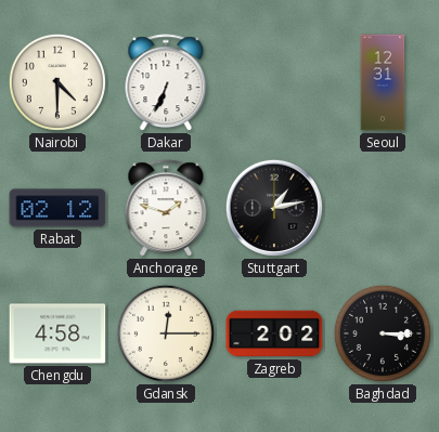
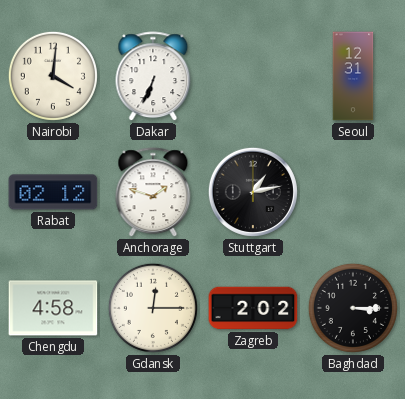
Nairobi: 4:30 -> 4:01
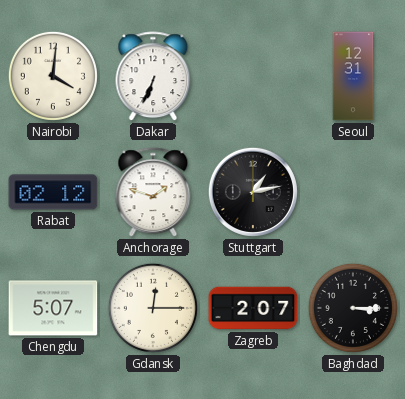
Chengdu: 4:58 -> 5:07
Zagreb: 2:02 -> 2:07
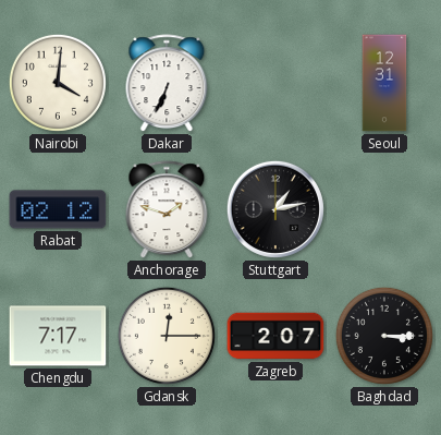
Chengdu: 5:07 -> 7:17
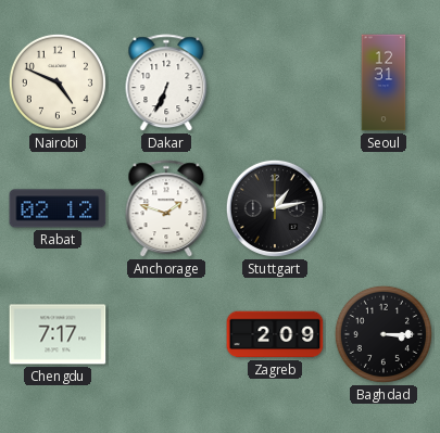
Nairobi: 4:01 -> 4:49
Gdansk: 12:15 -> none
Zagreb: 2:07 -> 2:09
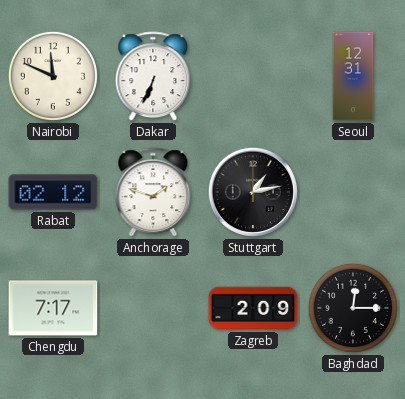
Nairobi: 4:49 -> 11:49
Baghdad: 3:15 -> 12:15
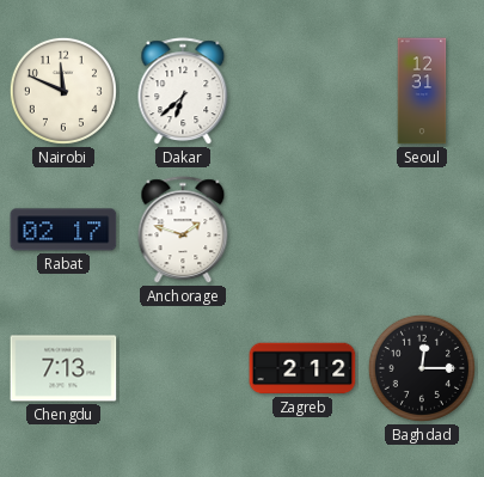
Dakar: 6:34 -> 6:38
Rabat: 02:12 -> 02:17
Stuttgart: 1:13 -> none
Chengdu: 7:17 -> 7:13
Zagreb: 2:09 -> 2:12
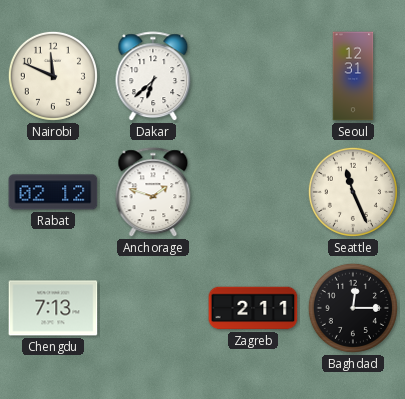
Rabat: 02:17 -> 02:12
Seattle: none -> 11:26
Zagreb: 2:12 -> 2:11
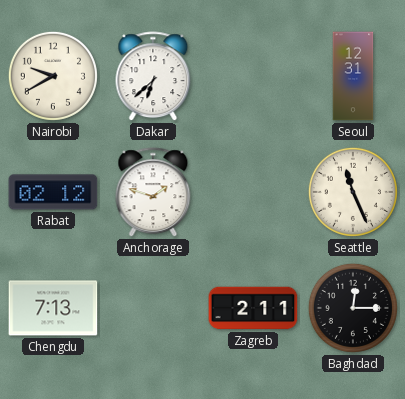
Nairobi: 11:49 -> 9:40
